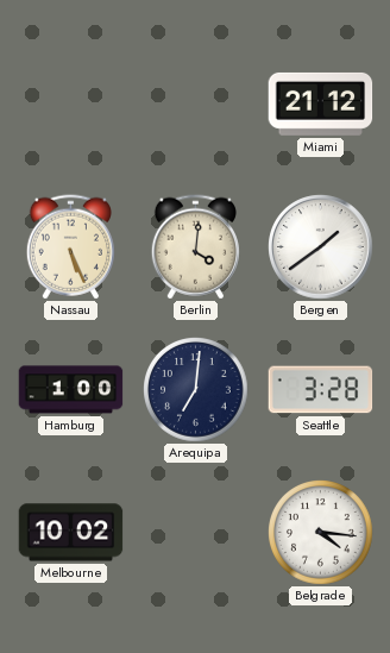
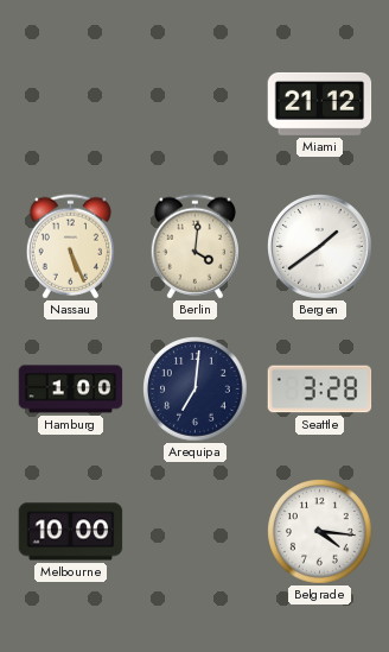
Melbourne: 10:02 -> 10:00
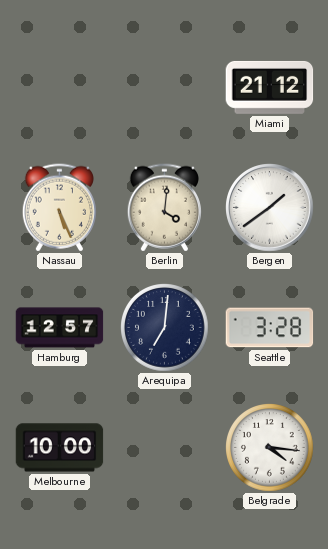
Hamburg: 1:00 -> 12:57
